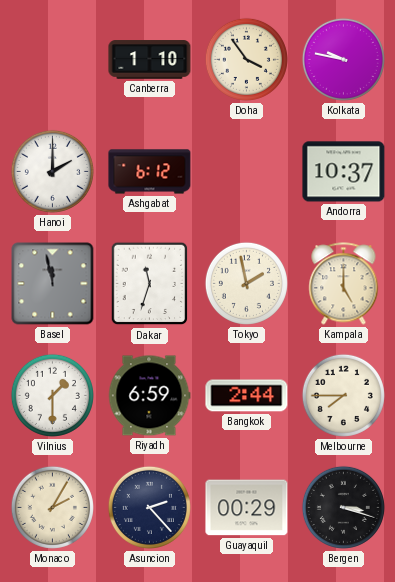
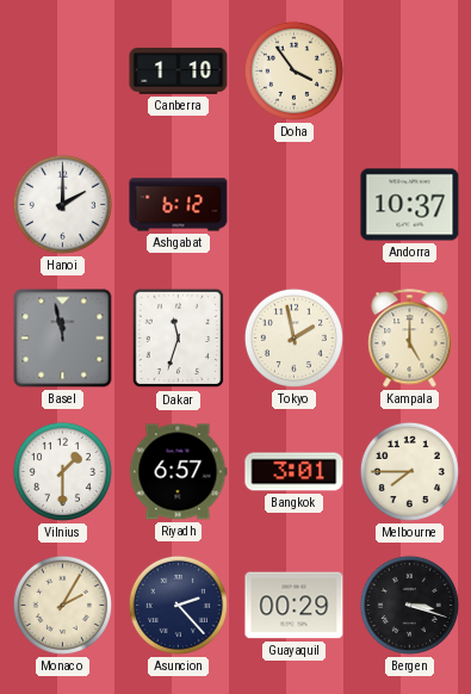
Kolkata: 9:47 -> none
Riyadh: 6:59 -> 6:57
Bangkok: 2:44 -> 3:01
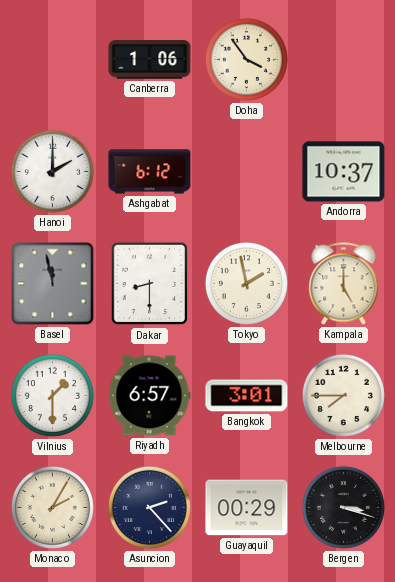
Canberra: 1:10 -> 1:06
Dakar: 11:33 -> 8:30
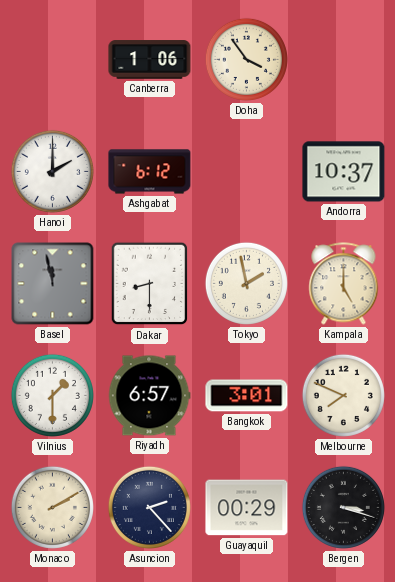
Melbourne: 7:45 -> 7:49
Monaco: 2:05 -> 2:10
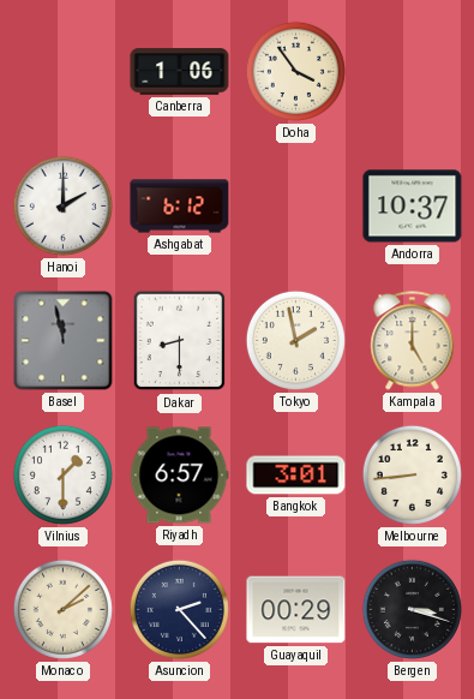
Melbourne: 7:49 -> 8:44
Monaco: 2:10 -> 2:08
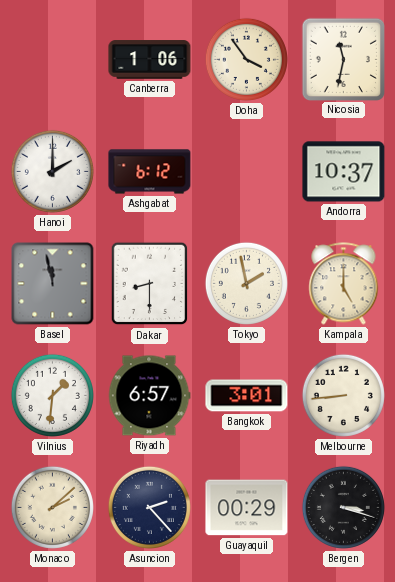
Nicosia: none -> 11:32
Vilnius: 1:30 -> 1:31
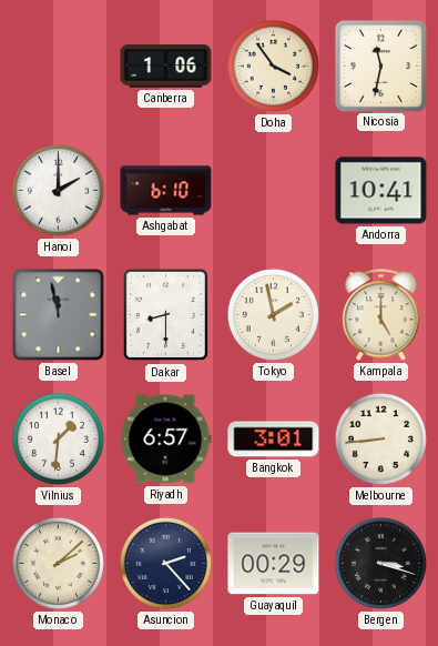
Ashgabat: 6:12 -> 6:10
Andorra: 10:37 -> 10:41
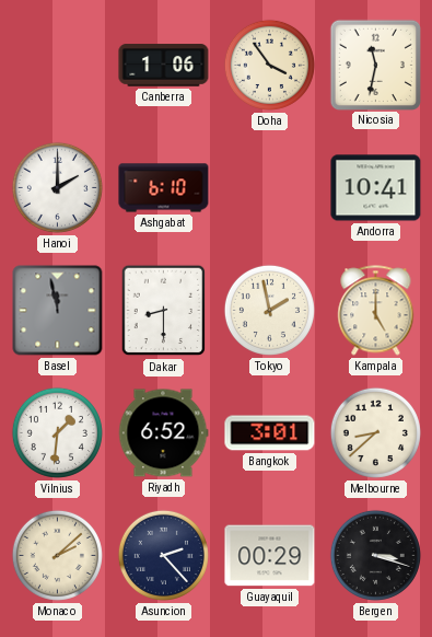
Riyadh: 6:57 -> 6:52
Melbourne: 8:44 -> 8:38
